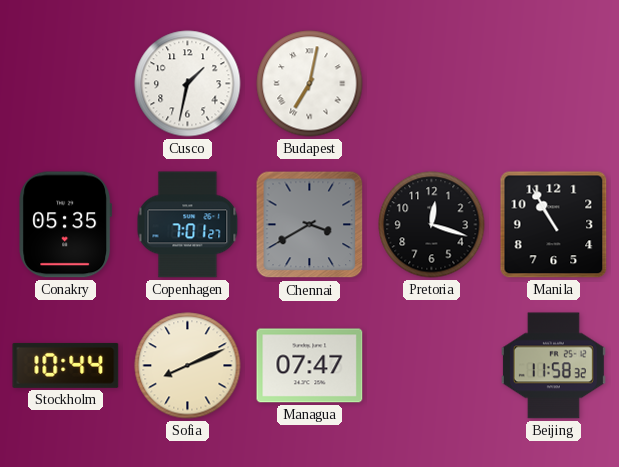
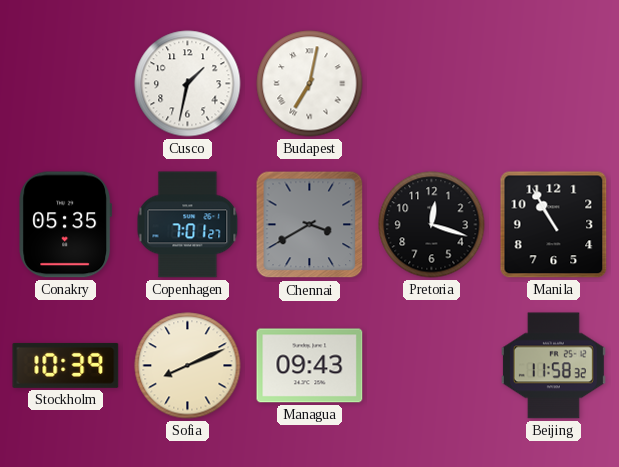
Stockholm: 10:44 -> 10:39
Managua: 07:47 -> 09:43
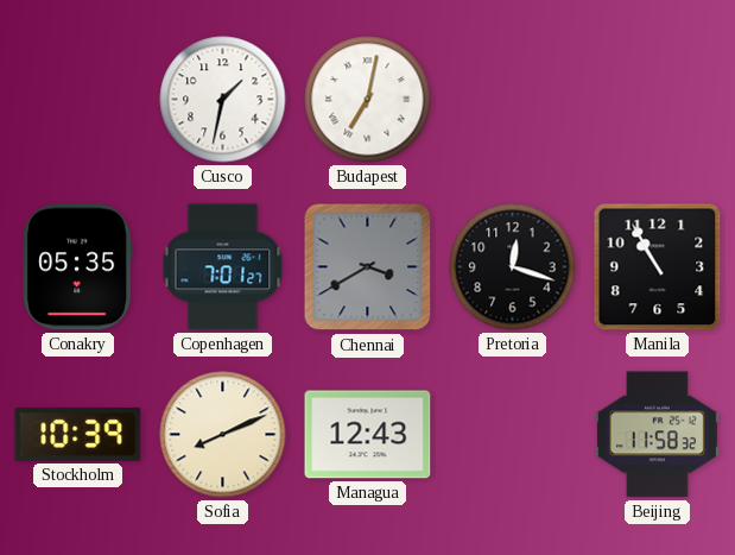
Managua: 09:43 -> 12:43
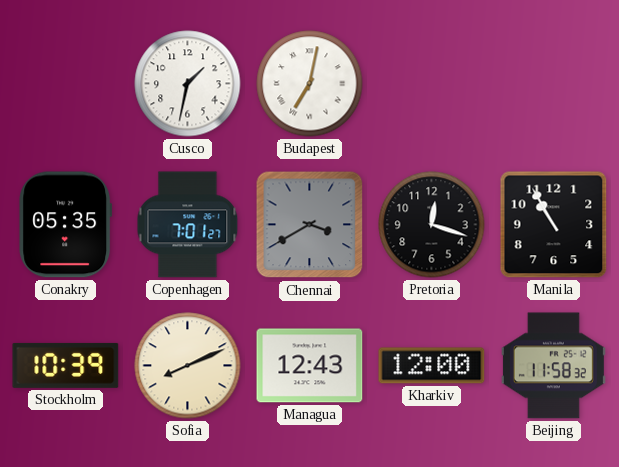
Kharkiv: none -> 12:00
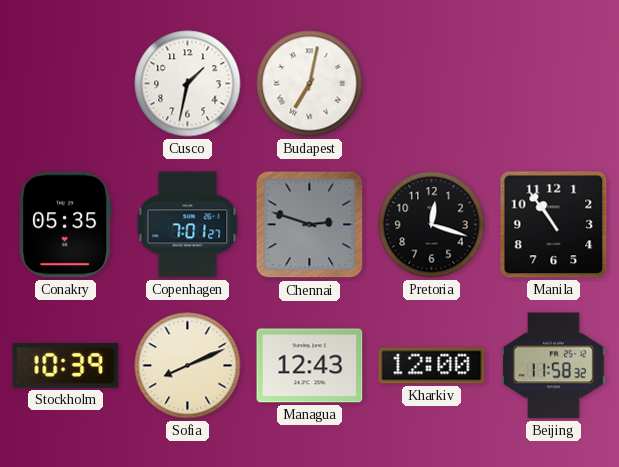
Chennai: 3:40 -> 2:48
Manila: 10:55 -> 10:54
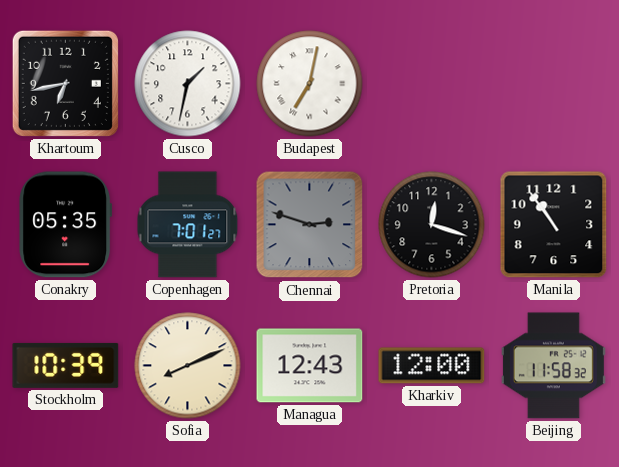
Khartoum: none -> 6:43
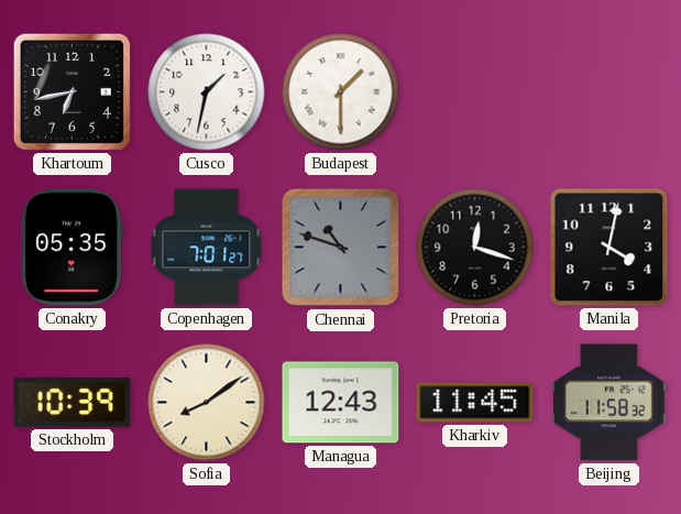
Budapest: 7:02 -> 1:30
Chennai: 2:48 -> 10:48
Manila: 10:54 -> 4:02
Sofia: 8:11 -> 8:09
Kharkiv: 12:00 -> 11:45
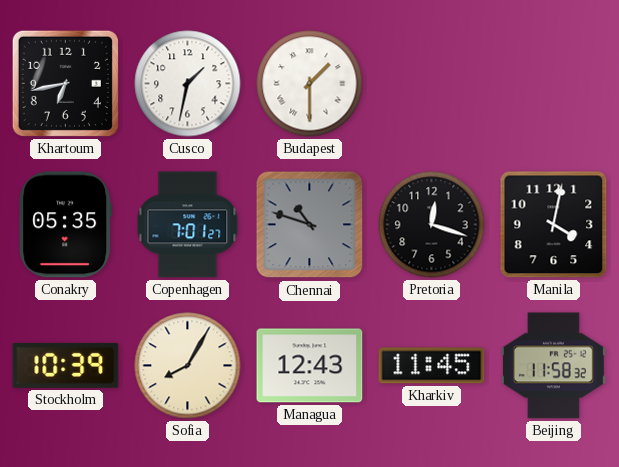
Sofia: 8:09 -> 8:05
